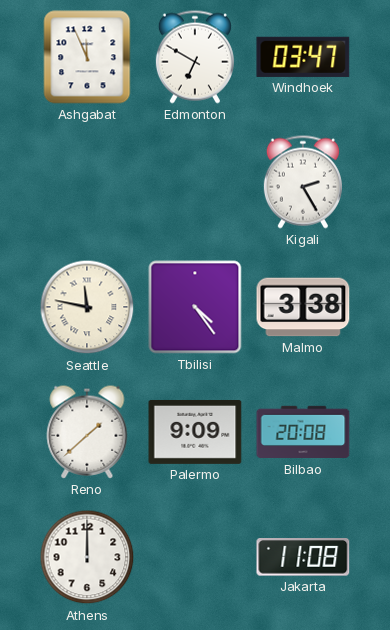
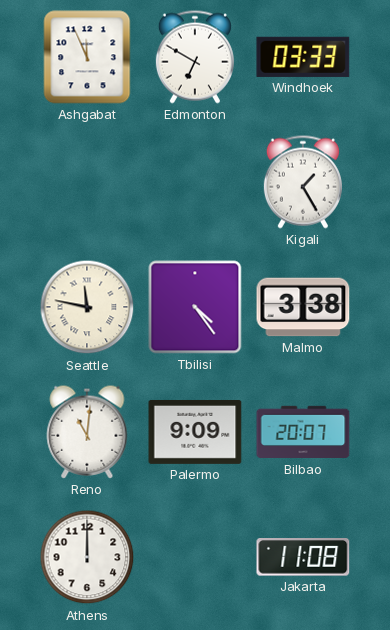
Windhoek: 03:47 -> 03:33
Kigali: 2:25 -> 1:25
Reno: 1:38 -> 11:01
Bilbao: 20:08 -> 20:07
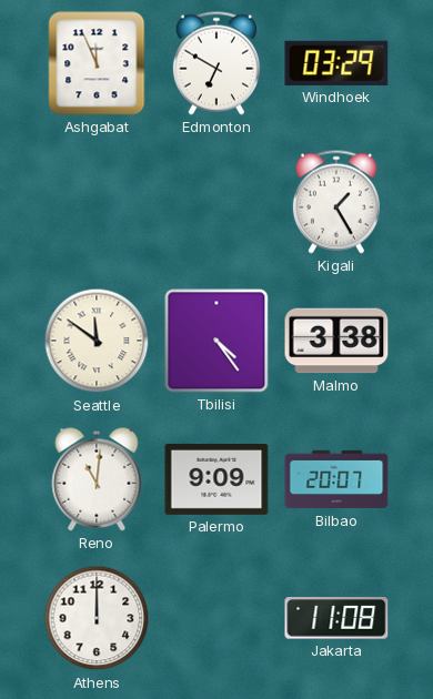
Windhoek: 03:33 -> 03:29
Seattle: 11:47 -> 11:51
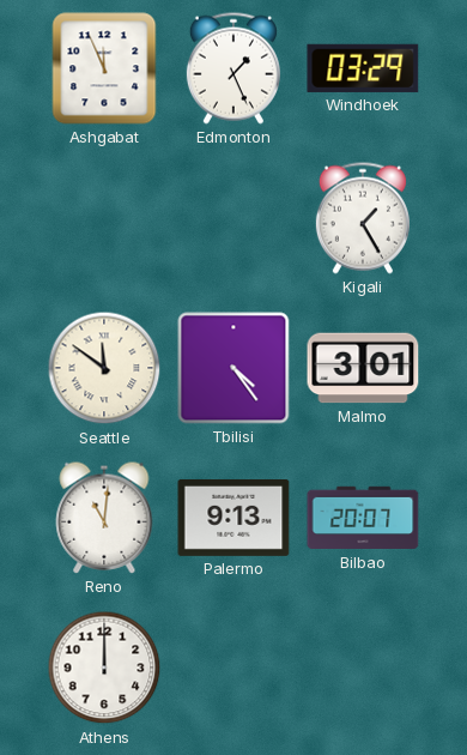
Edmonton: 6:50 -> 1:26
Malmo: 3:38 -> 3:01
Palermo: 9:09 -> 9:13
Jakarta: 11:08 -> none
